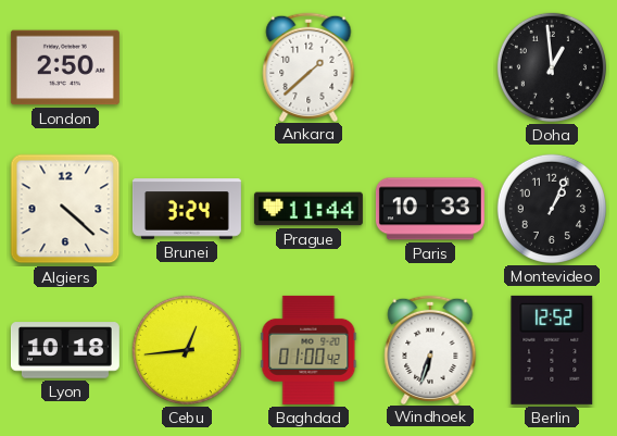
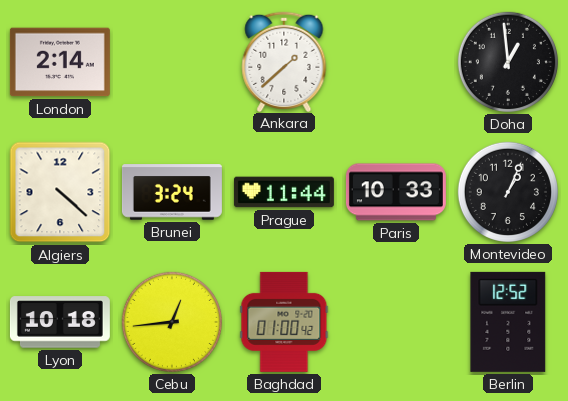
London: 2:50 -> 2:14
Windhoek: 6:33 -> none
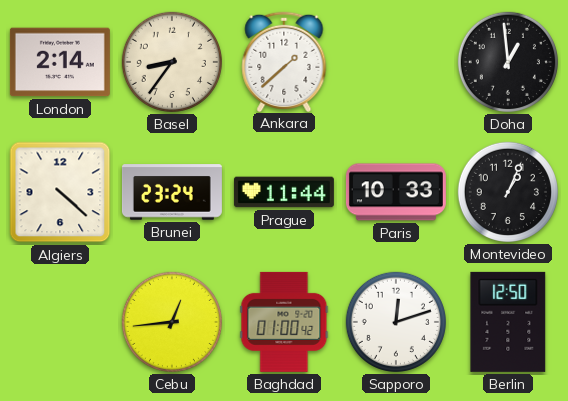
Basel: none -> 8:36
Brunei: 3:24 -> 23:24
Lyon: 10:18 -> none
Sapporo: none -> 12:12
Berlin: 12:52 -> 12:50
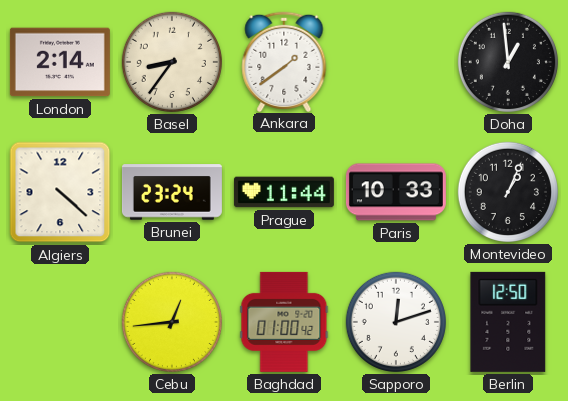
Ankara: 1:38 -> 1:39
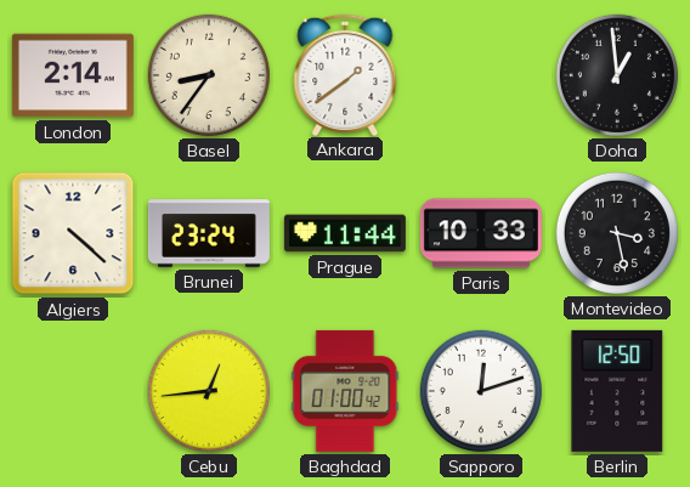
Montevideo: 1:04 -> 3:28
